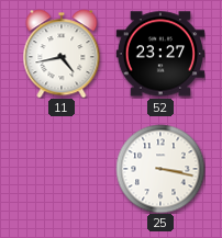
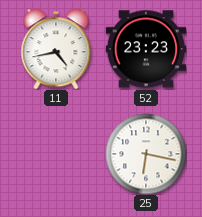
52: 23:27 -> 23:23
25: 3:17 -> 6:17
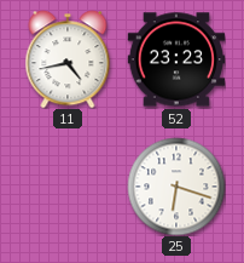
25: 6:17 -> 6:18
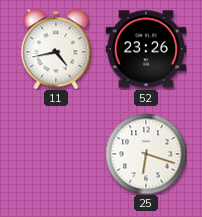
52: 23:23 -> 23:26
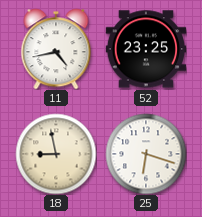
52: 23:26 -> 23:25
18: none -> 8:58
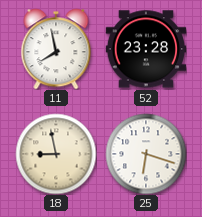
11: 4:43 -> 7:58
52: 23:25 -> 23:28
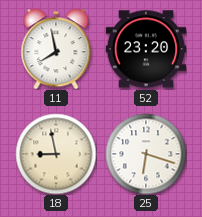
52: 23:28 -> 23:20
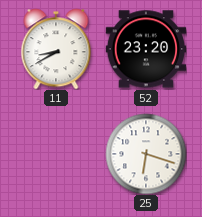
11: 7:58 -> 8:40
18: 8:58 -> none
